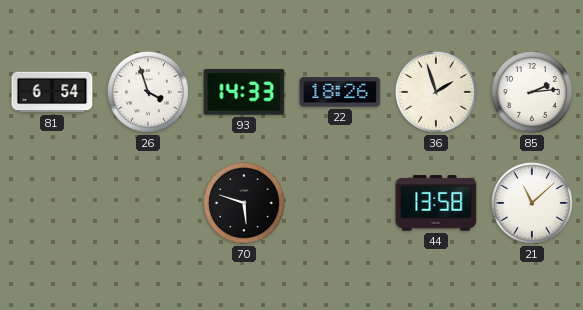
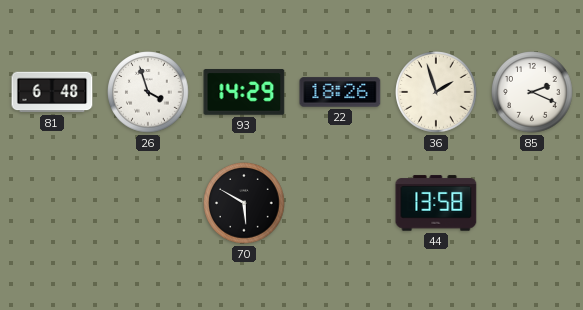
81: 6:54 -> 6:48
93: 14:33 -> 14:29
85: 2:14 -> 2:19
70: 5:48 -> 5:50
21: 11:08 -> none
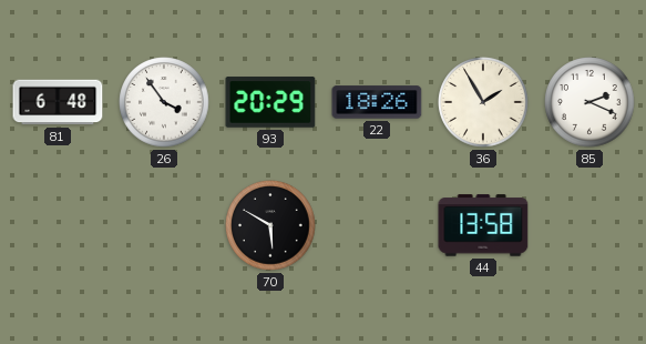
26: 3:57 -> 3:54
93: 14:29 -> 20:29
36: 1:57 -> 1:55
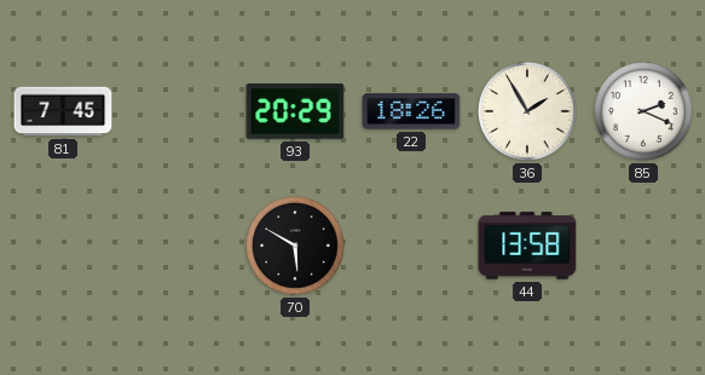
81: 6:48 -> 7:45
26: 3:54 -> none
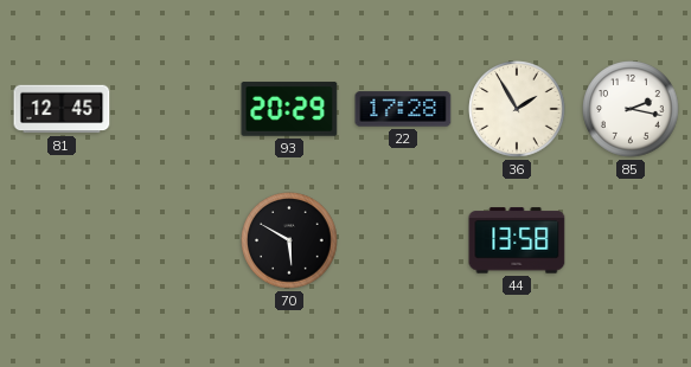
81: 7:45 -> 12:45
22: 18:26 -> 17:28
85: 2:19 -> 2:17
